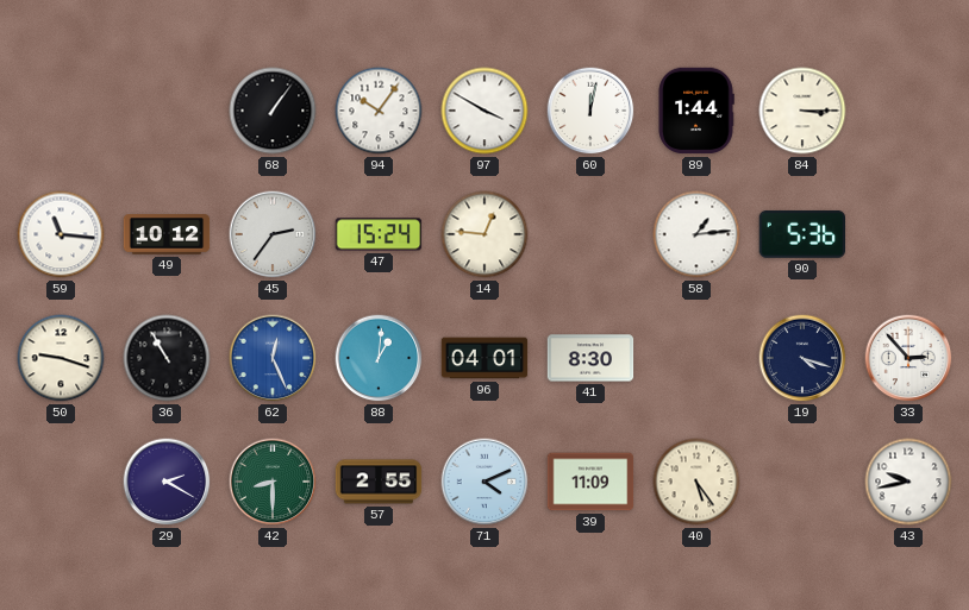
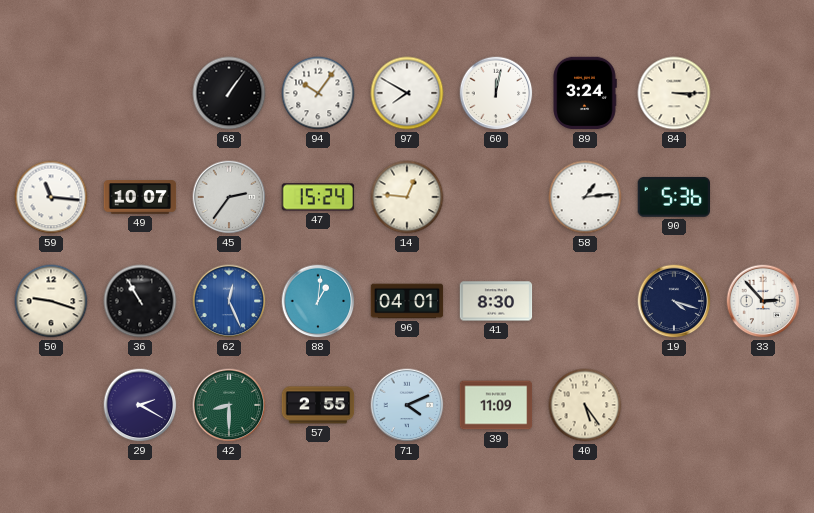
97: 3:50 -> 7:50
89: 1:44 -> 3:24
49: 10:12 -> 10:07
43: 9:43 -> none
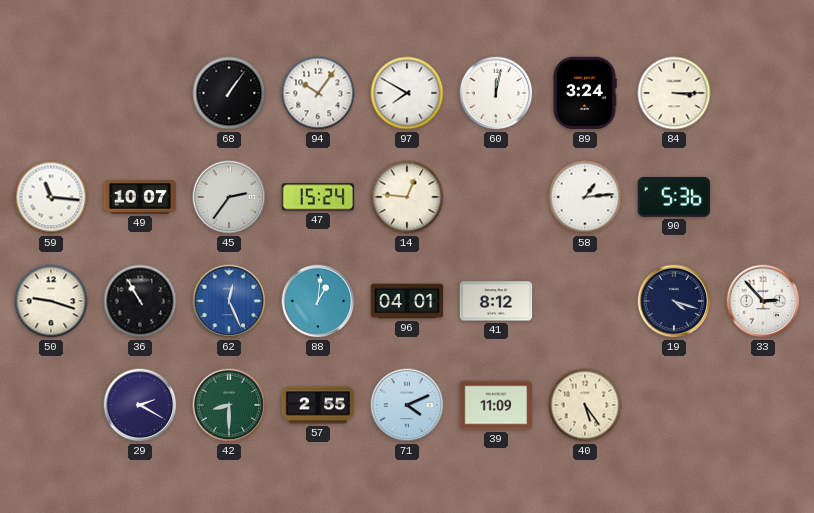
41: 8:30 -> 8:12
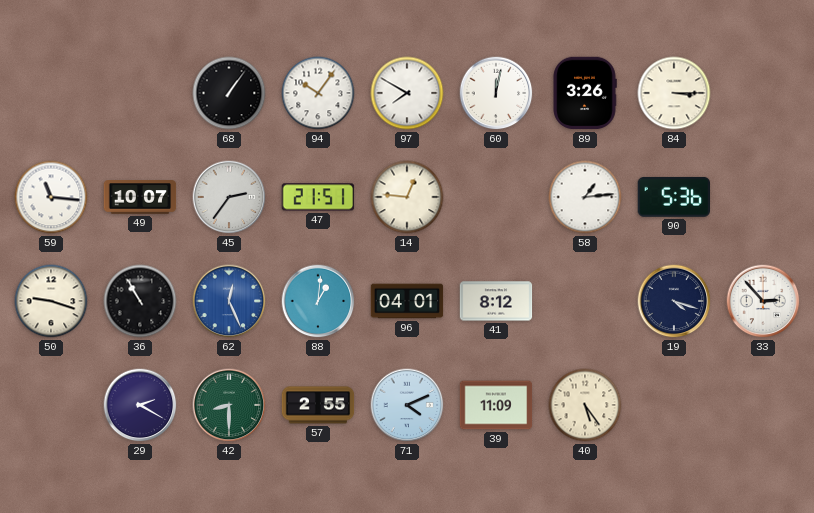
89: 3:24 -> 3:26
47: 15:24 -> 21:51
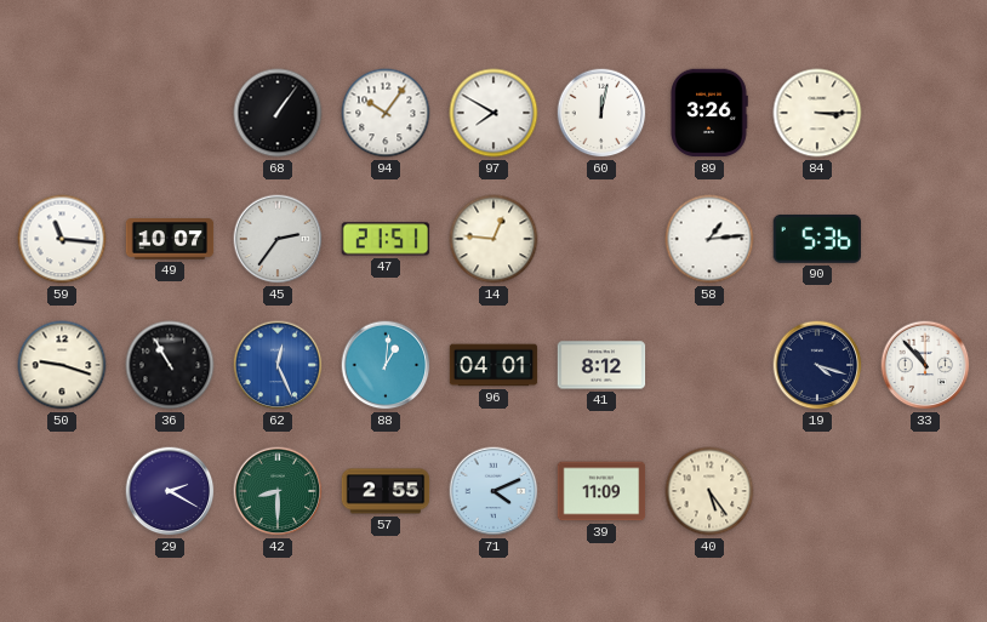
33: 2:53 -> 10:53
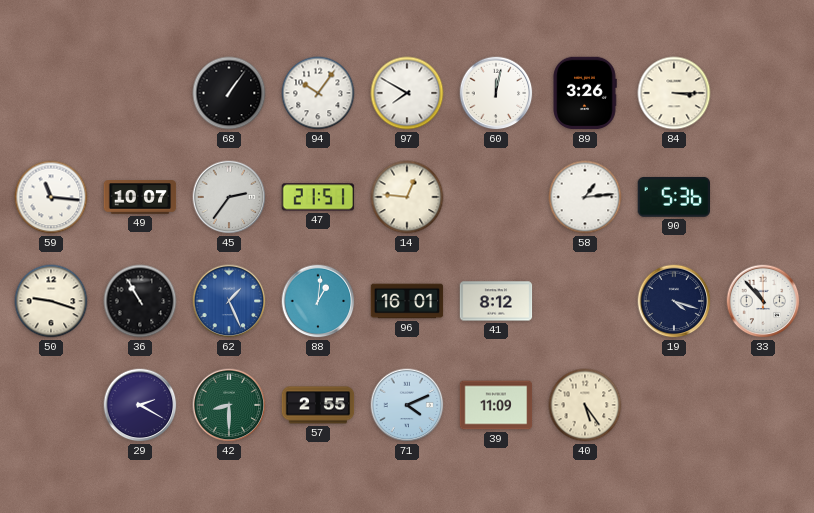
62: 12:26 -> 1:26
96: 04:01 -> 16:01
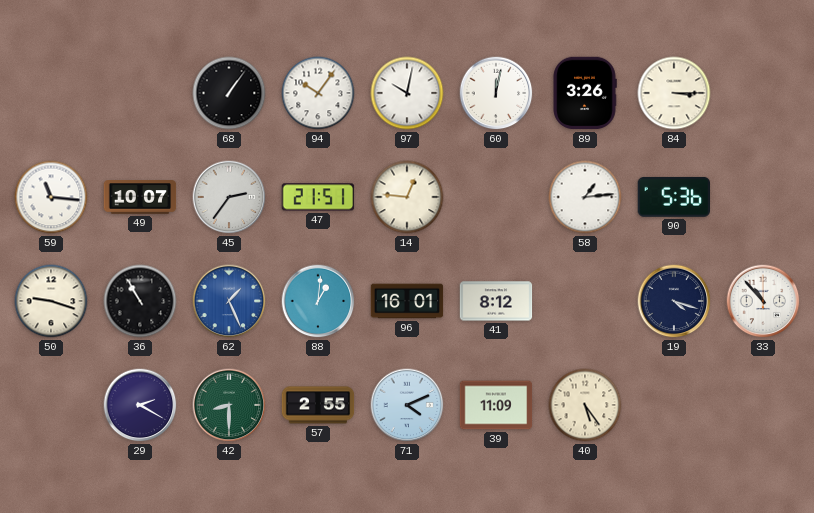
97: 7:50 -> 10:02
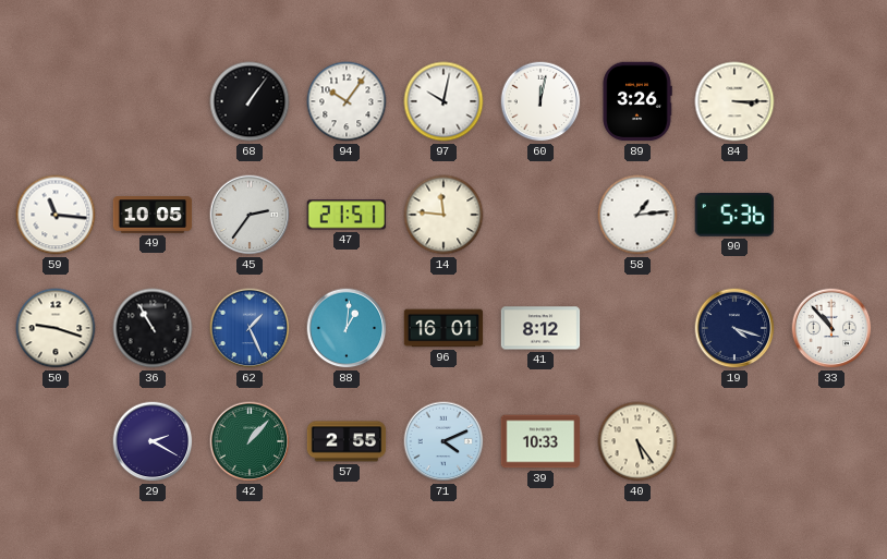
49: 10:07 -> 10:05
14: 12:46 -> 11:46
42: 8:30 -> 1:07
39: 11:09 -> 10:33
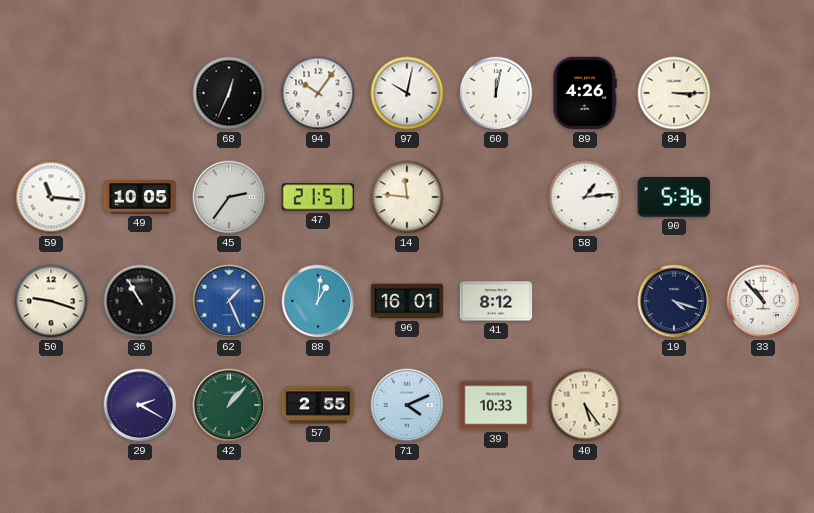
68: 1:06 -> 12:34
89: 3:26 -> 4:26
